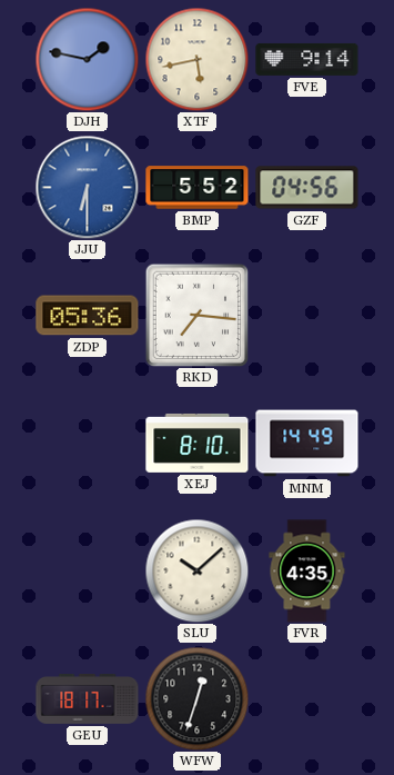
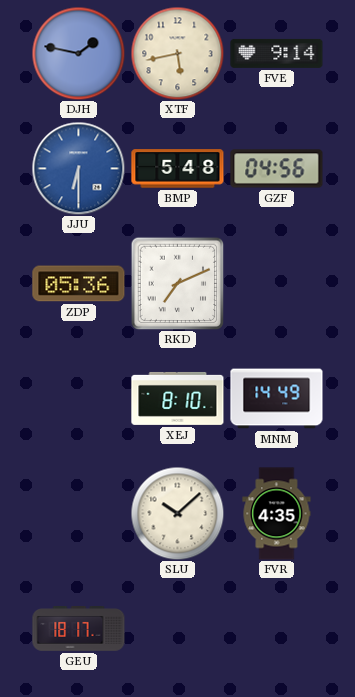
BMP: 5:52 -> 5:48
RKD: 7:16 -> 7:11
WFW: 12:33 -> none
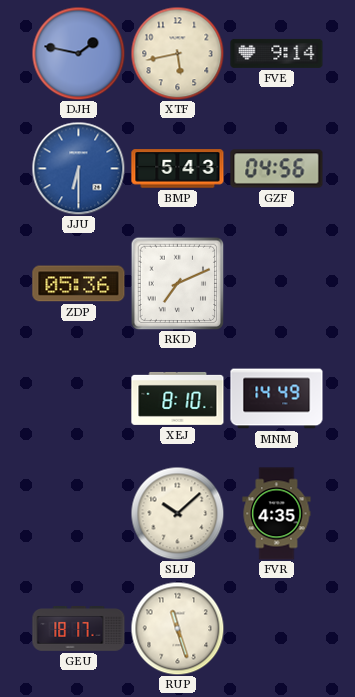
BMP: 5:48 -> 5:43
RUP: none -> 11:27
